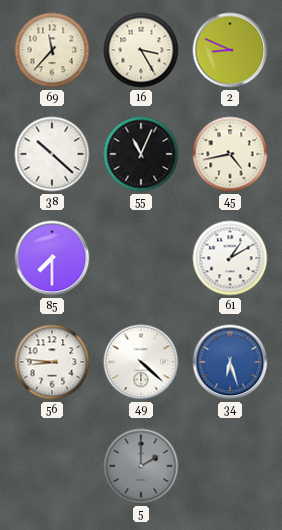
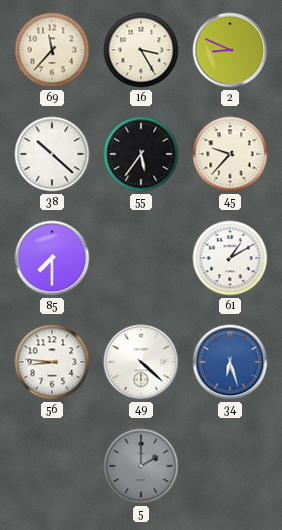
55: 11:04 -> 5:36
45: 4:43 -> 9:37
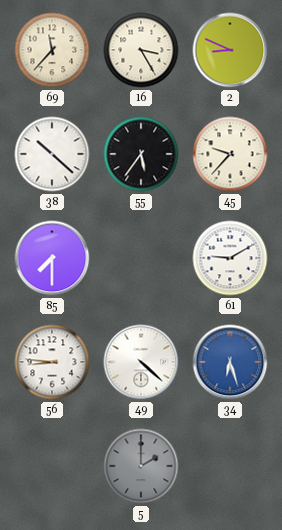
61: 1:10 -> 9:10
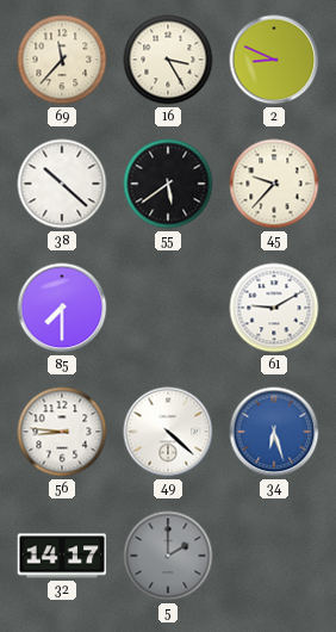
55: 5:36 -> 5:39
32: none -> 14:17
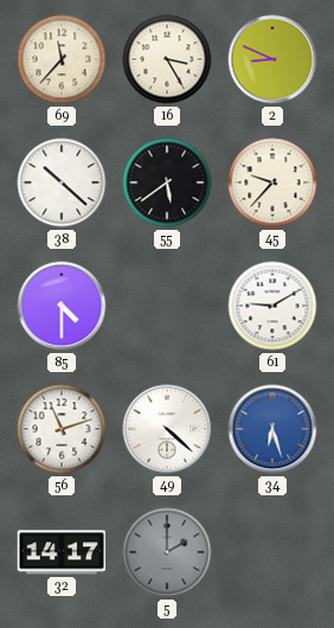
85: 7:30 -> 4:30
56: 8:46 -> 11:12
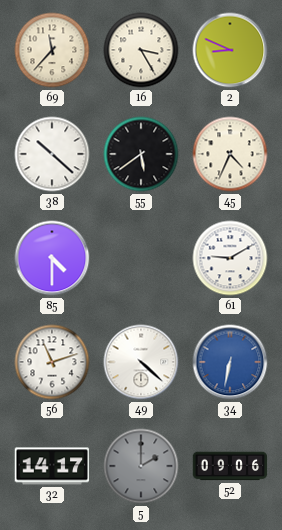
45: 9:37 -> 4:34
34: 6:27 -> 6:32
52: none -> 09:06
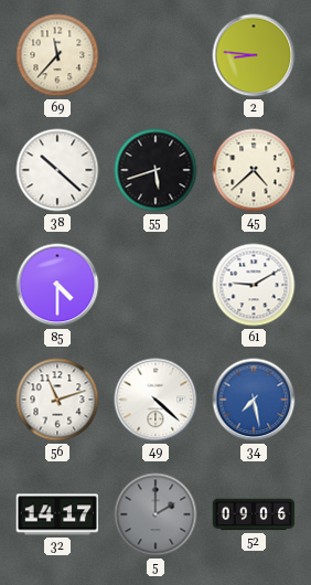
16: 3:25 -> none
2: 8:49 -> 8:46
55: 5:39 -> 5:42
45: 4:34 -> 4:38
34: 6:32 -> 7:28
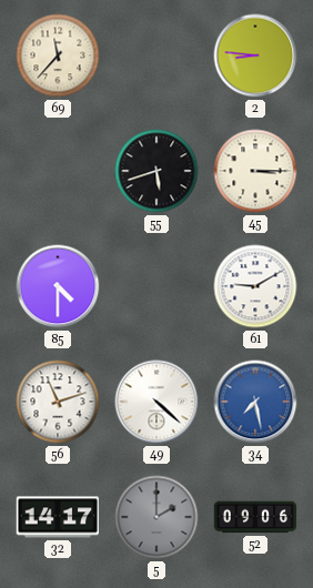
38: 10:22 -> none
45: 4:38 -> 3:15
